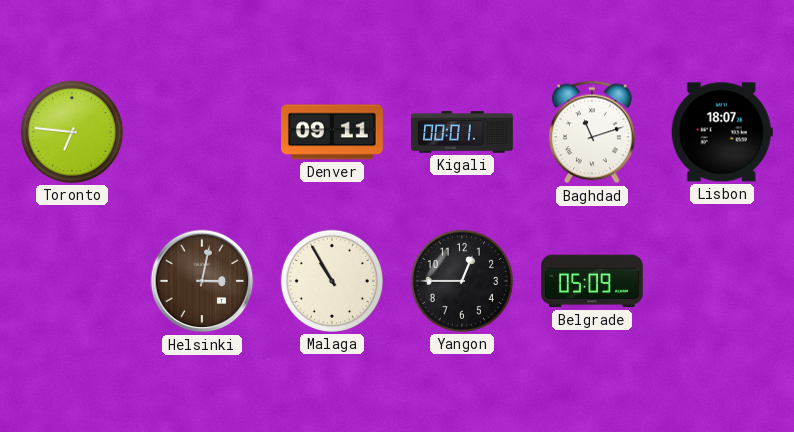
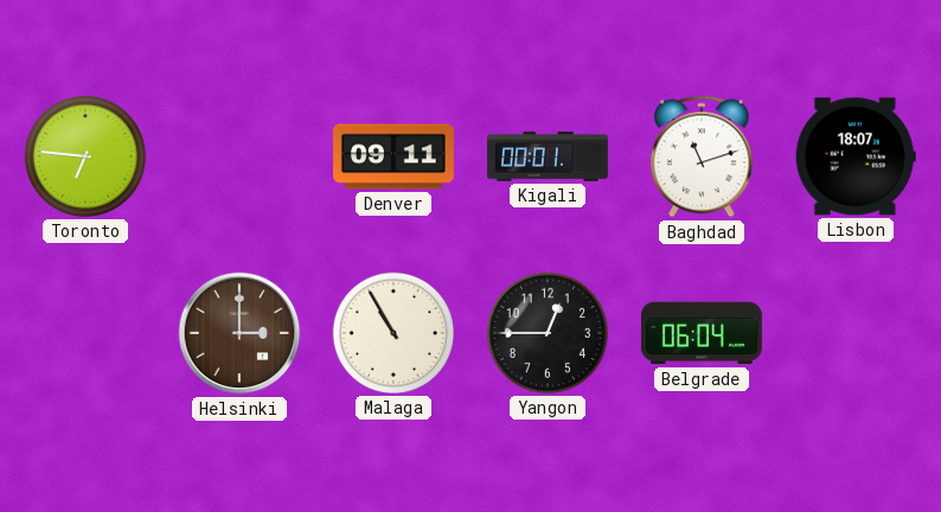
Helsinki: 3:02 -> 3:00
Belgrade: 05:09 -> 06:04
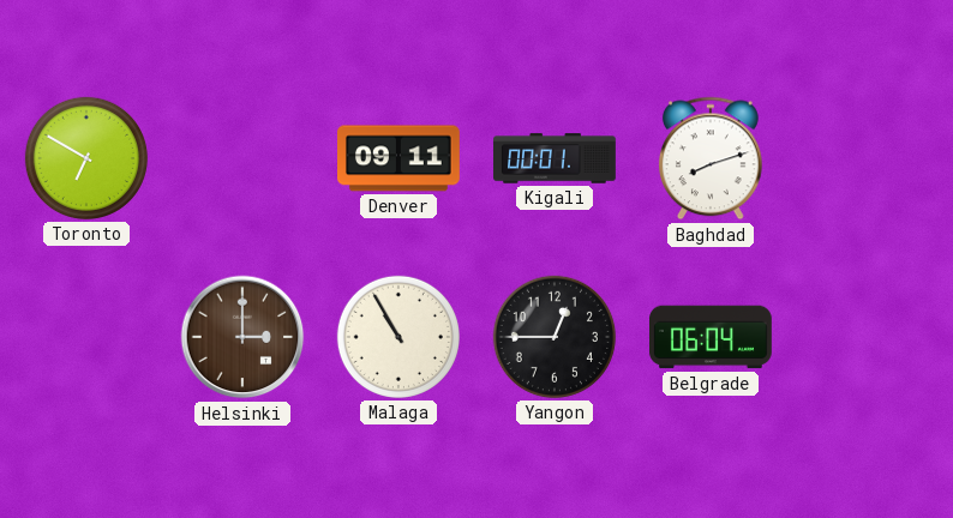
Toronto: 6:46 -> 6:50
Baghdad: 11:12 -> 8:12
Lisbon: 18:07 -> none
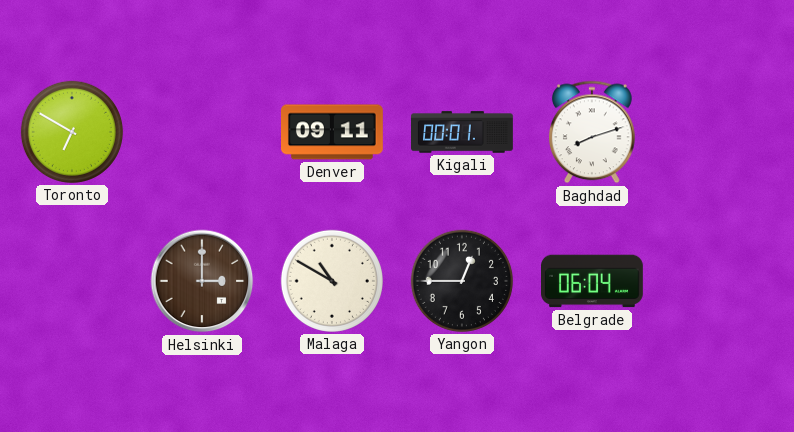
Malaga: 10:55 -> 10:50
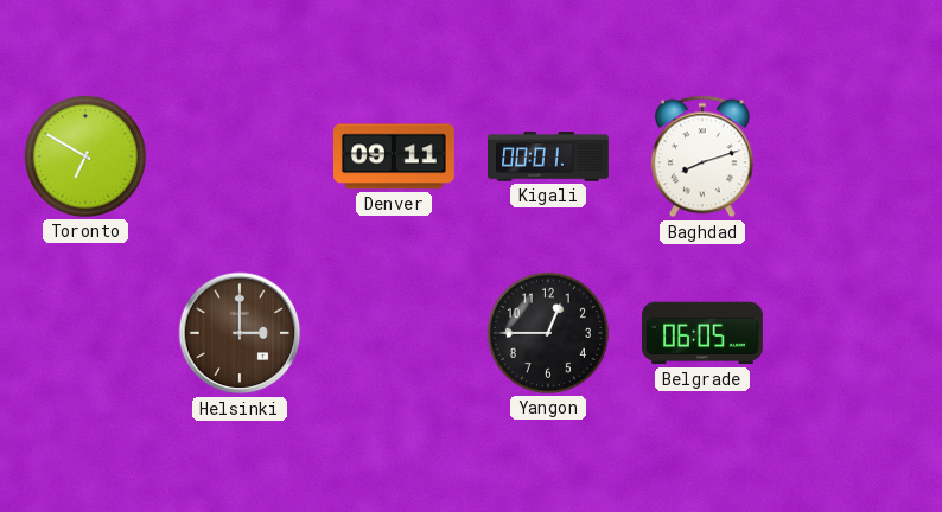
Malaga: 10:50 -> none
Belgrade: 06:04 -> 06:05
